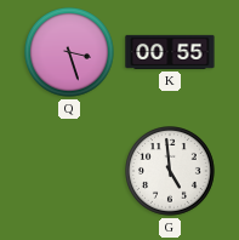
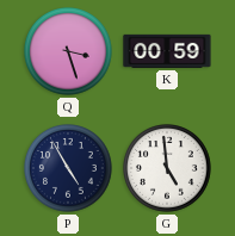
K: 00:55 -> 00:59
P: none -> 4:55
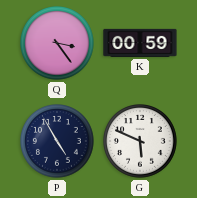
Q: 3:27 -> 3:24
G: 4:59 -> 5:49
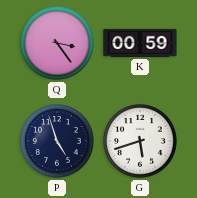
P: 4:55 -> 4:57
G: 5:49 -> 5:42
